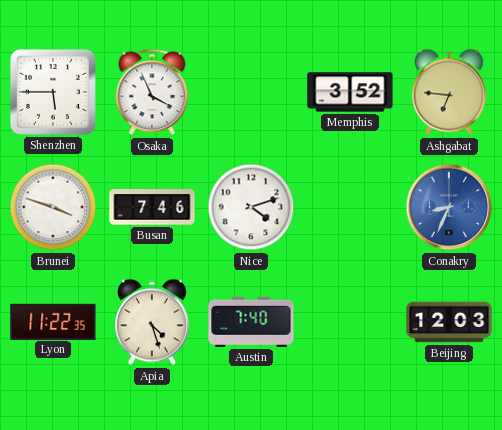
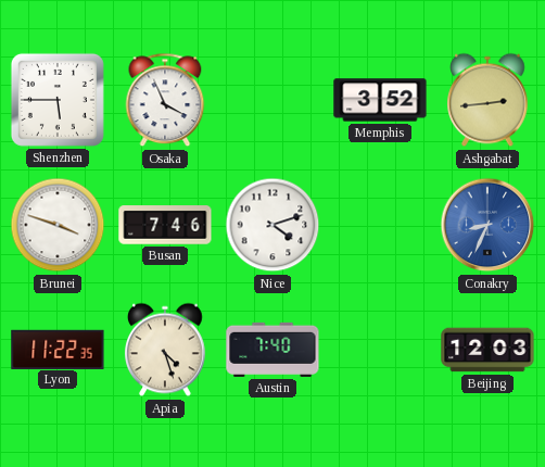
Ashgabat: 6:46 -> 2:44
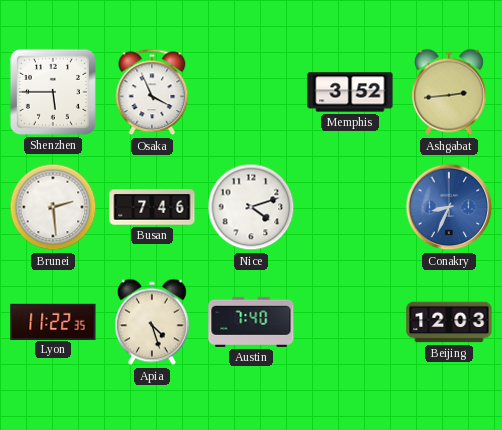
Brunei: 3:48 -> 2:29
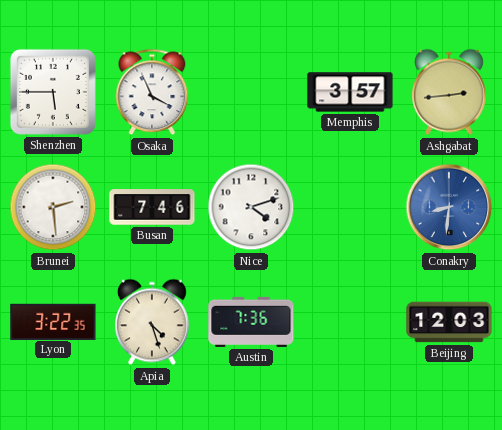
Memphis: 3:52 -> 3:57
Conakry: 8:34 -> 8:31
Lyon: 11:22 -> 3:22
Austin: 7:40 -> 7:36
